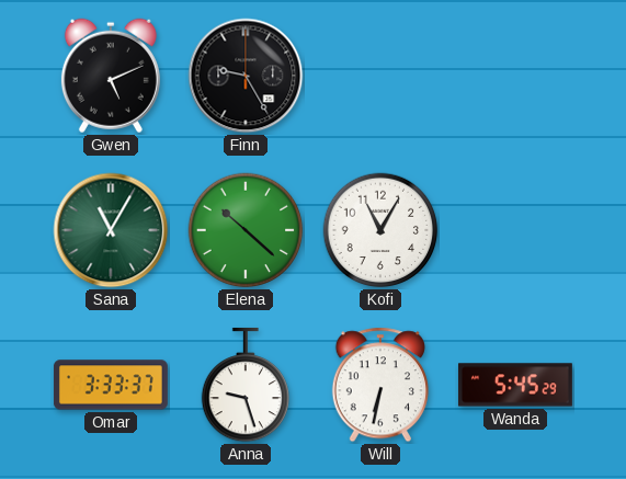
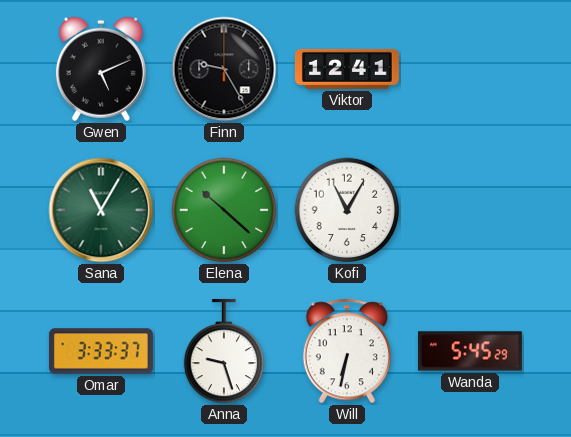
Viktor: none -> 12:41
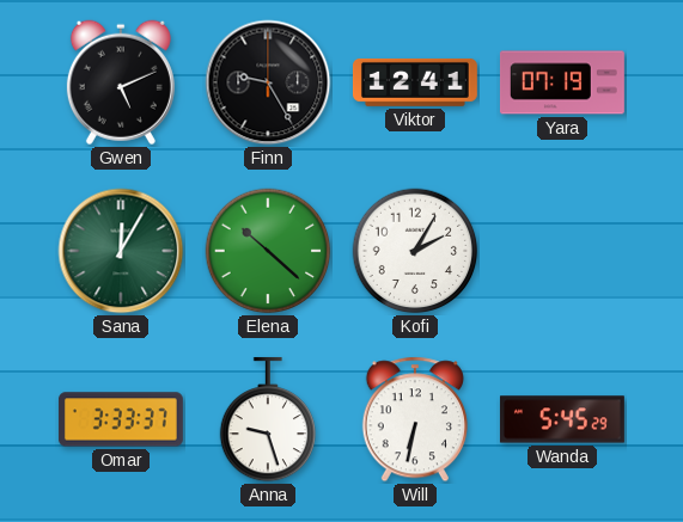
Yara: none -> 07:19
Sana: 11:05 -> 12:05
Kofi: 11:05 -> 2:05
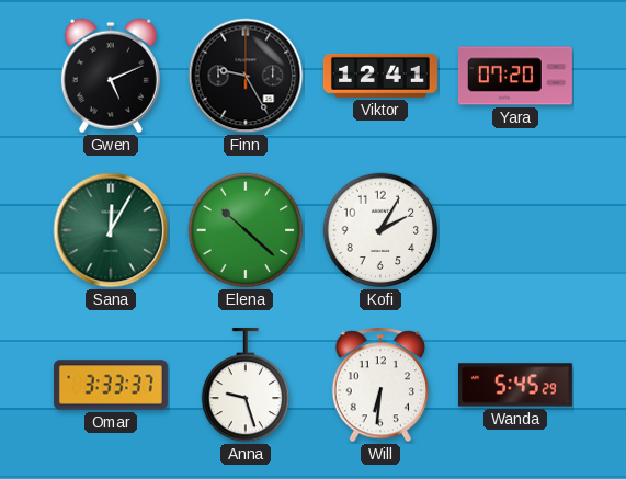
Yara: 07:19 -> 07:20
Will: 6:32 -> 6:31
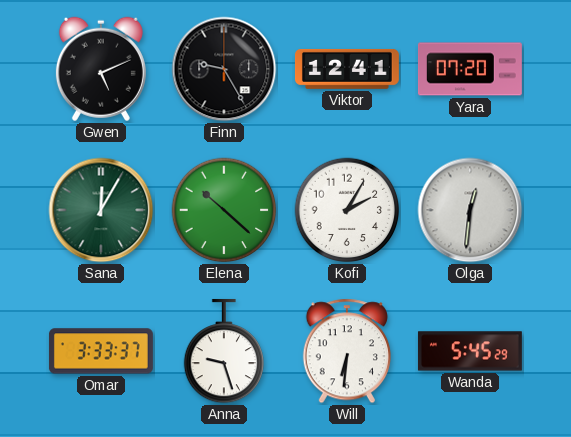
Olga: none -> 12:31
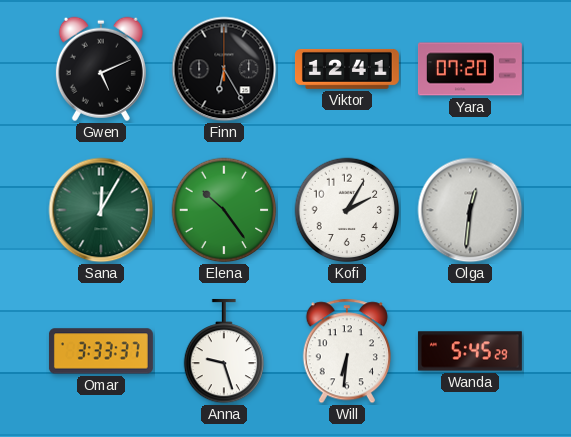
Finn: 9:25 -> 6:25
Elena: 10:22 -> 10:24
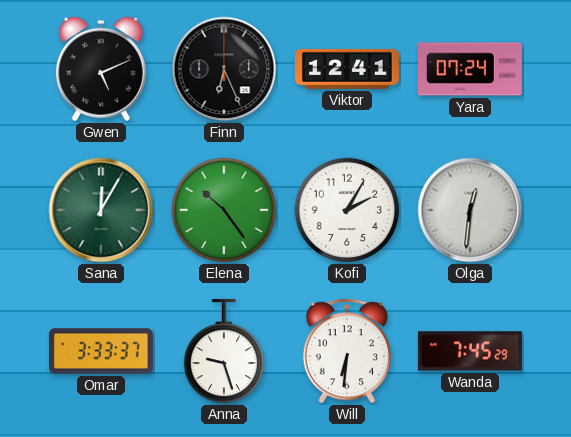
Finn: 6:25 -> 6:26
Yara: 07:20 -> 07:24
Wanda: 5:45 -> 7:45
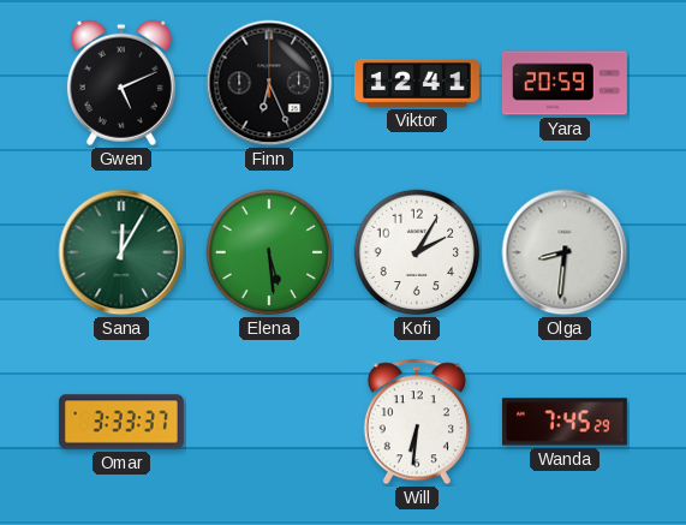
Yara: 07:24 -> 20:59
Elena: 10:24 -> 5:29
Olga: 12:31 -> 8:31
Anna: 9:27 -> none
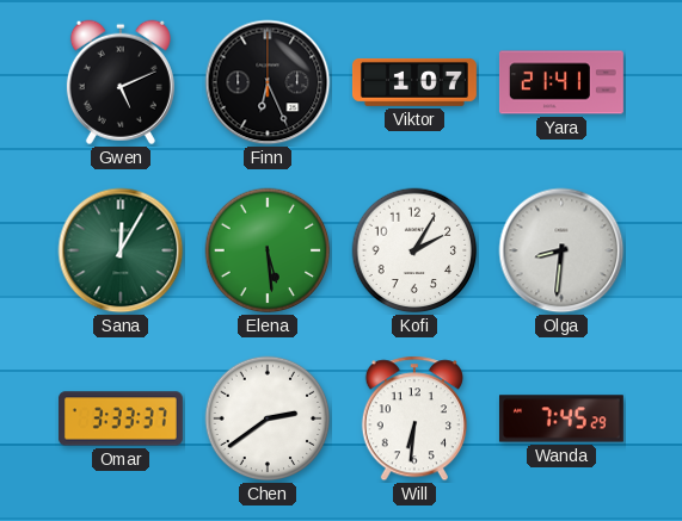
Viktor: 12:41 -> 1:07
Yara: 20:59 -> 21:41
Chen: none -> 2:39
